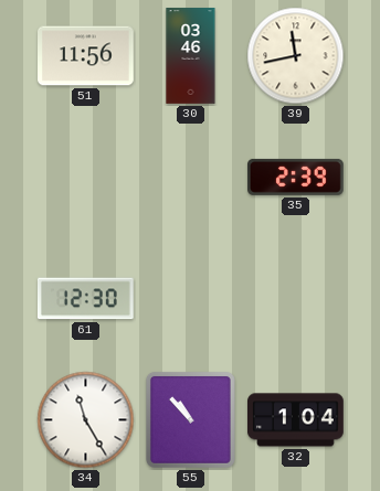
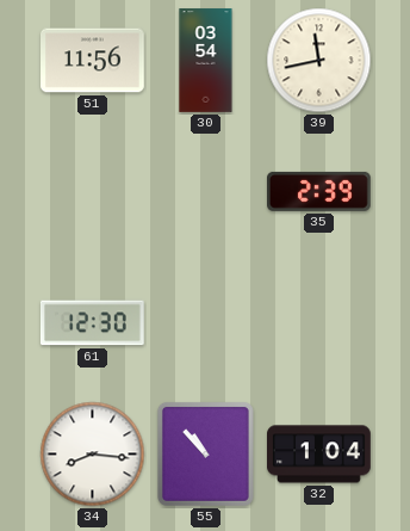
30: 03:46 -> 03:54
34: 11:25 -> 8:16
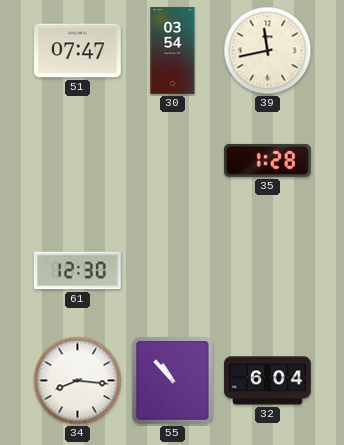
51: 11:56 -> 07:47
35: 2:39 -> 1:28
32: 1:04 -> 6:04
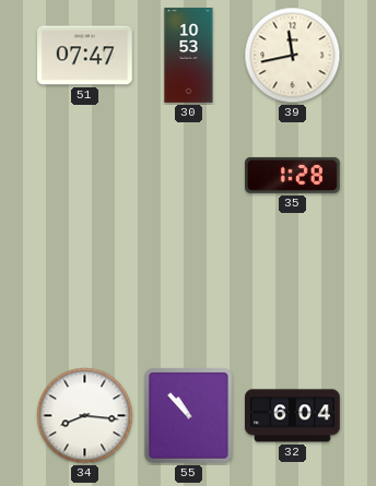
30: 03:54 -> 10:53
61: 12:30 -> none
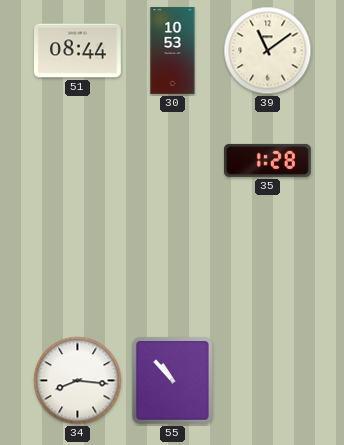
51: 07:47 -> 08:44
39: 11:43 -> 11:09
32: 6:04 -> none
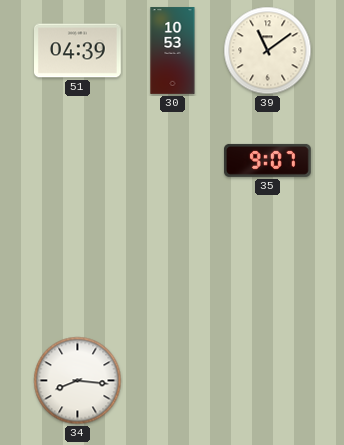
51: 08:44 -> 04:39
35: 1:28 -> 9:07
55: 10:53 -> none
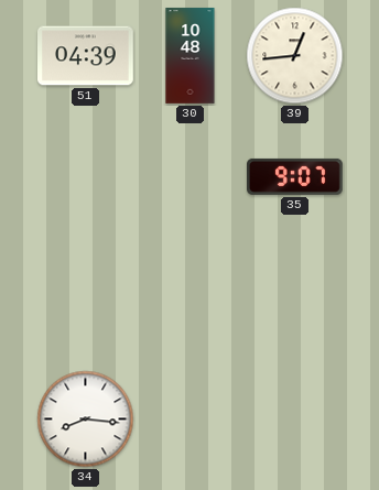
30: 10:53 -> 10:48
39: 11:09 -> 12:44
